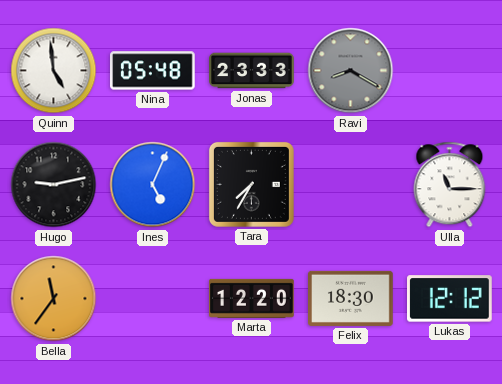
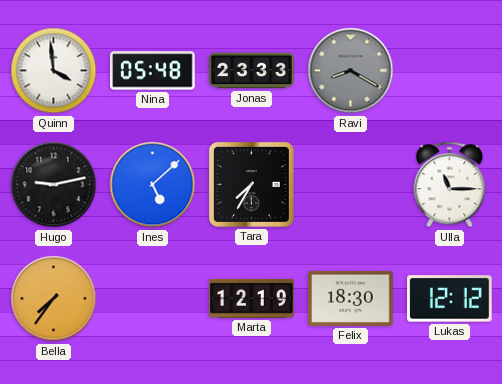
Quinn: 4:59 -> 3:59
Ines: 5:04 -> 5:08
Bella: 11:36 -> 7:36
Marta: 12:20 -> 12:19
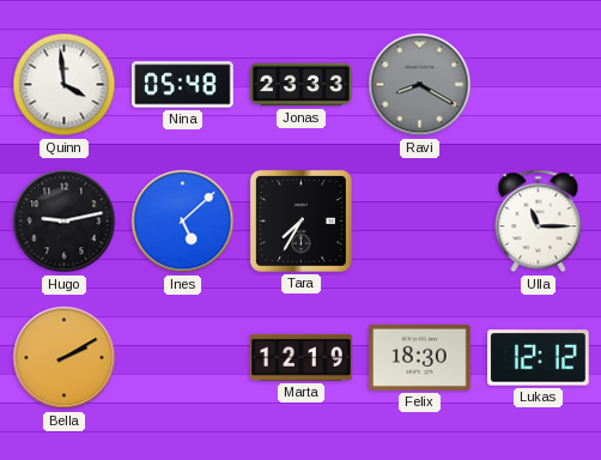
Bella: 7:36 -> 2:10
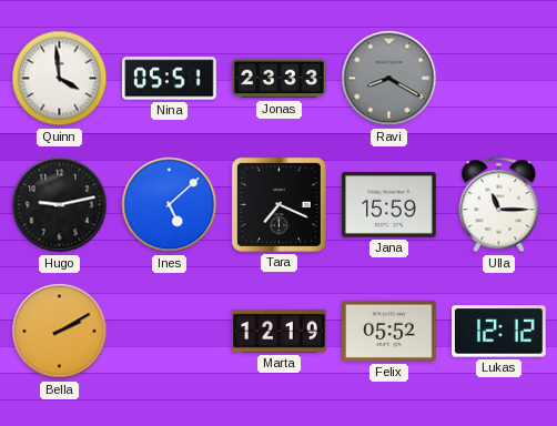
Nina: 05:48 -> 05:51
Tara: 7:35 -> 7:19
Jana: none -> 15:59
Felix: 18:30 -> 05:52
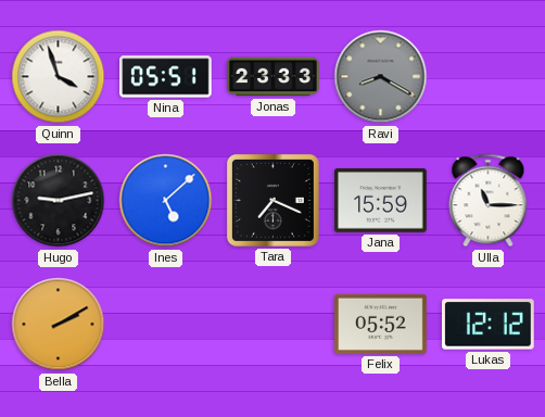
Quinn: 3:59 -> 3:57
Marta: 12:19 -> none
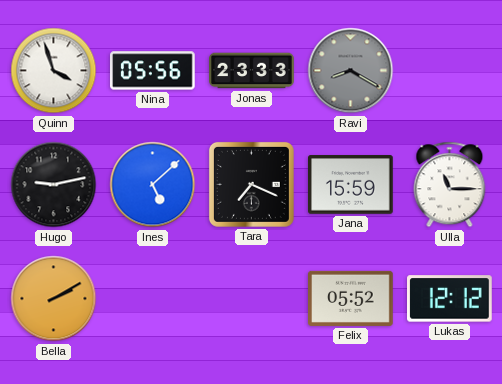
Nina: 05:51 -> 05:56
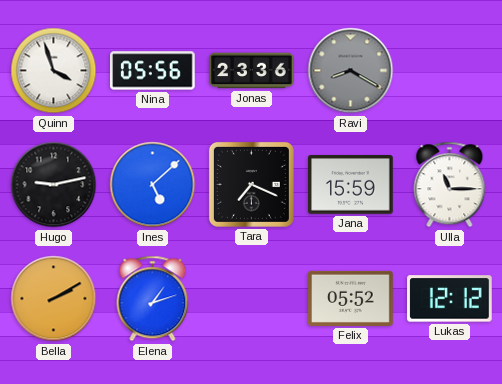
Jonas: 23:33 -> 23:36
Elena: none -> 1:12
